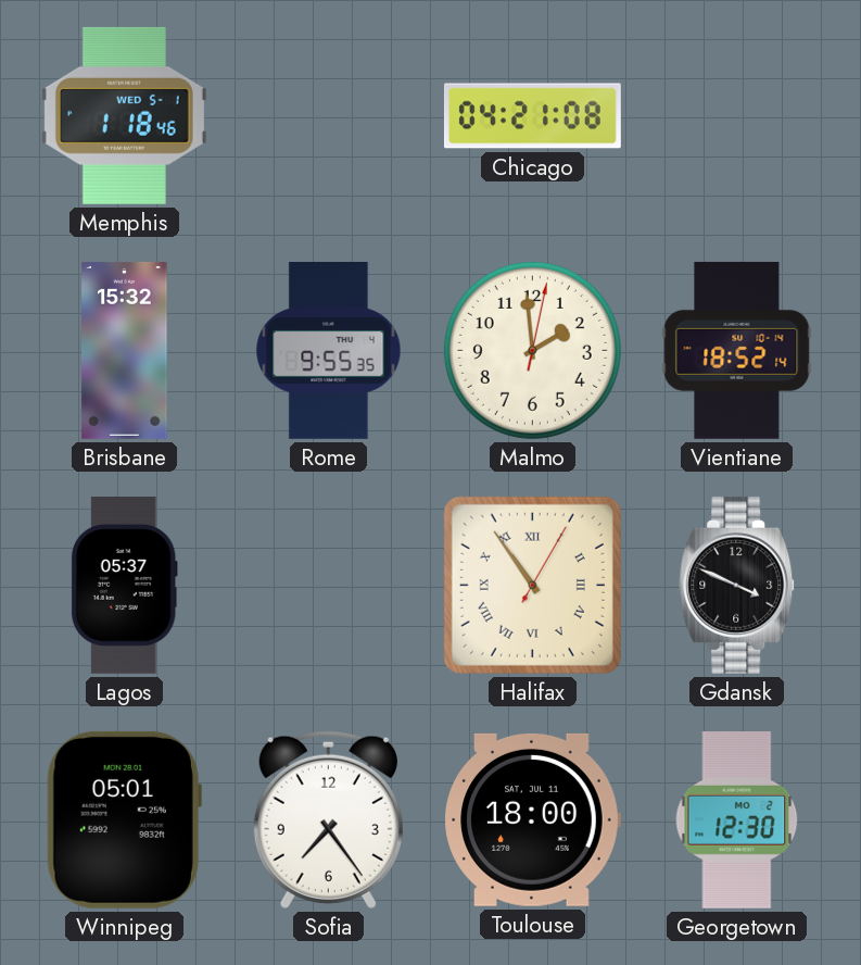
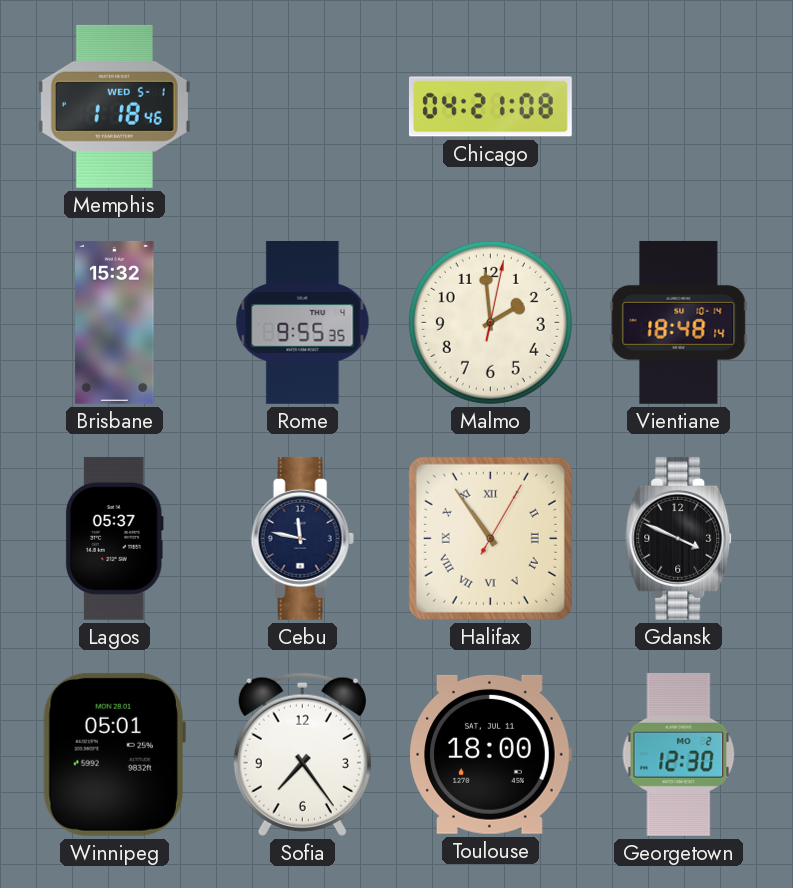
Vientiane: 18:52 -> 18:48
Cebu: none -> 11:47
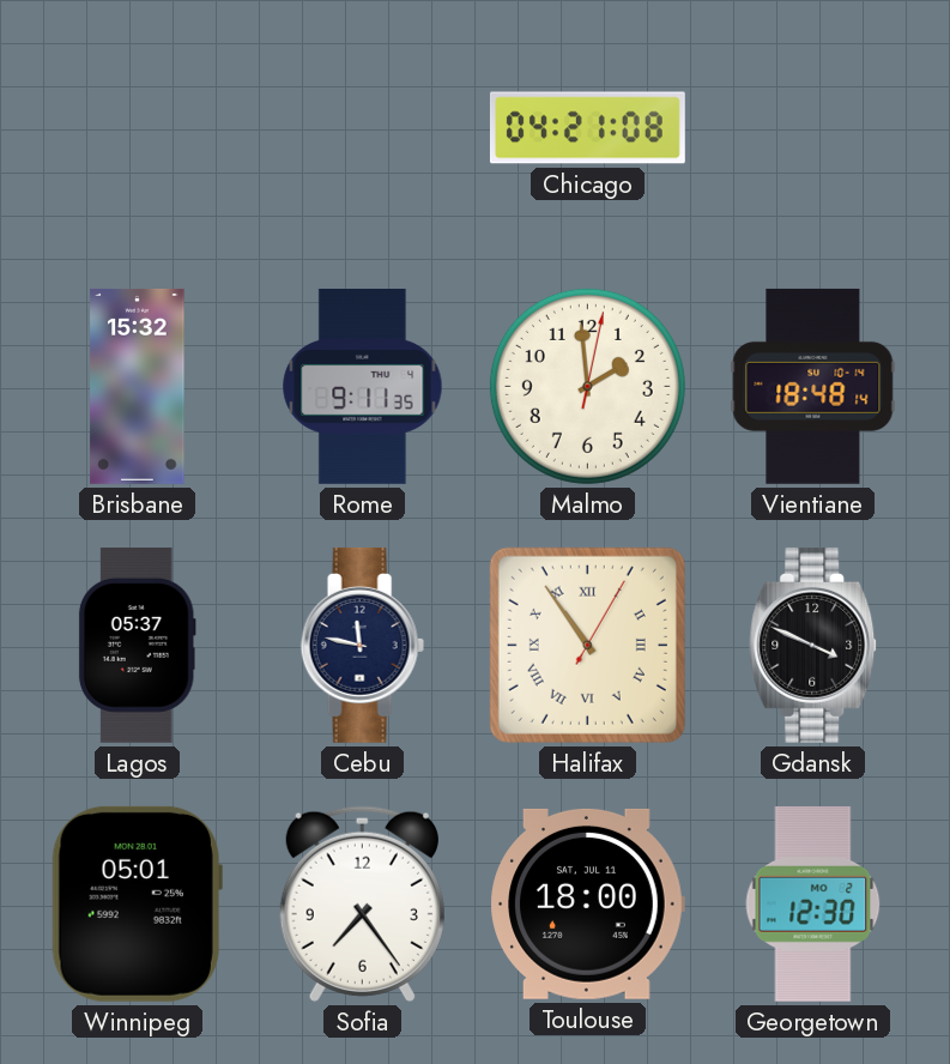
Memphis: 1:18 -> none
Rome: 9:55 -> 9:11
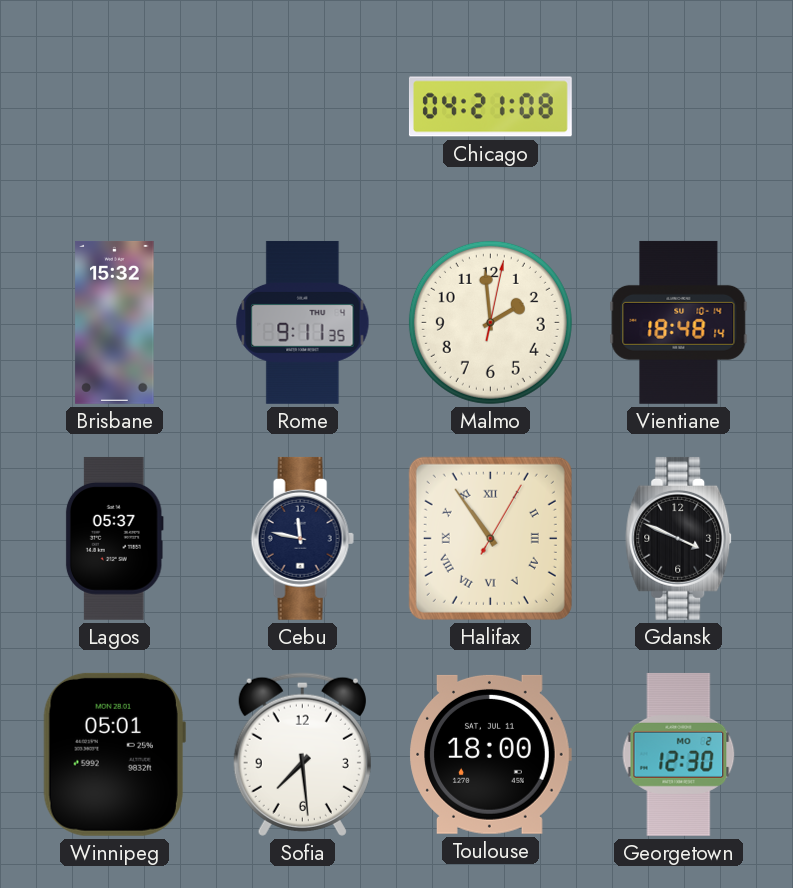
Sofia: 7:24 -> 7:29
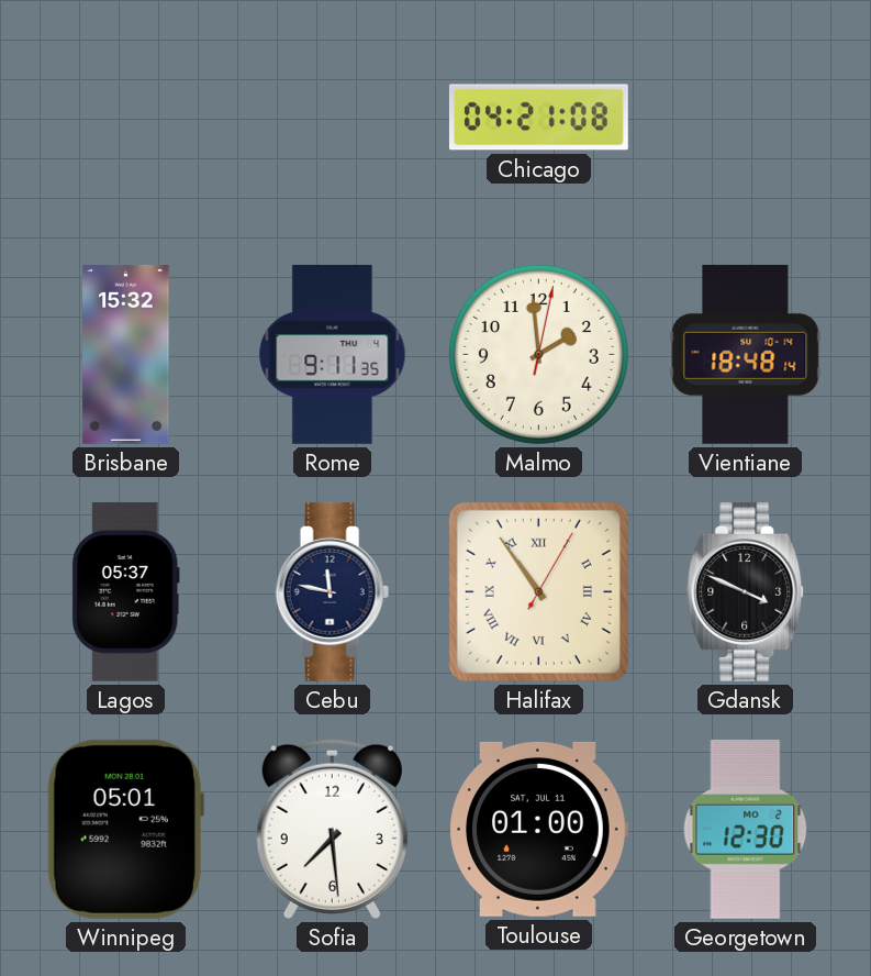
Toulouse: 18:00 -> 01:00
